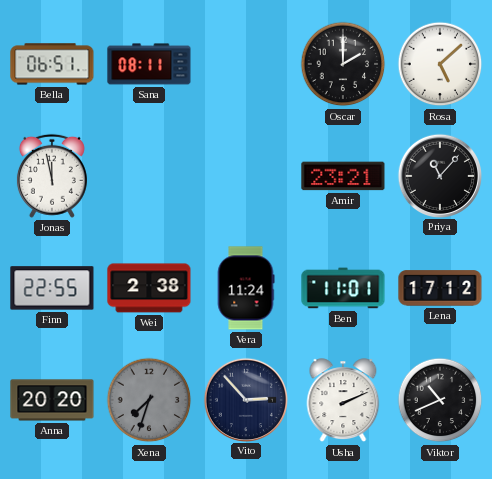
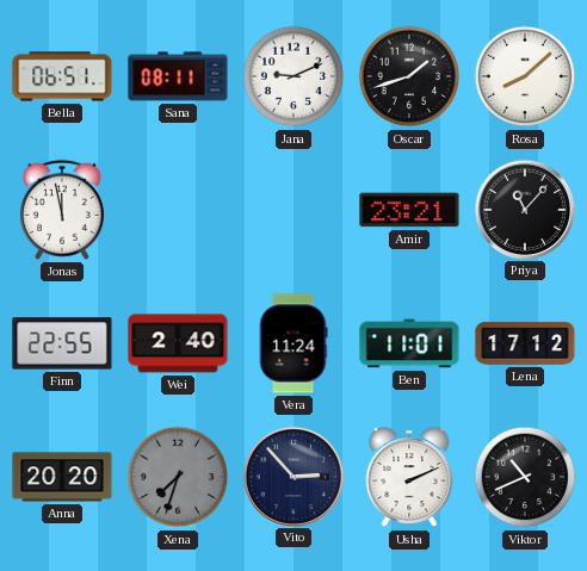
Jana: none -> 9:11
Oscar: 2:00 -> 1:42
Rosa: 5:08 -> 8:08
Wei: 2:38 -> 2:40
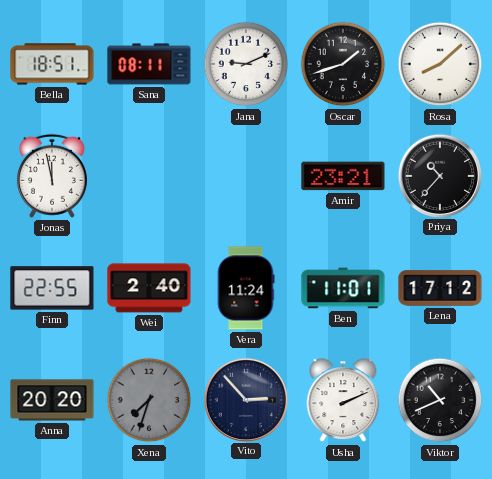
Bella: 06:51 -> 18:51
Priya: 11:07 -> 10:37
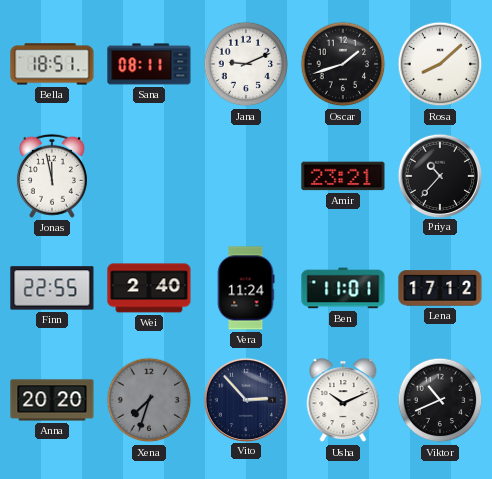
Usha: 2:11 -> 10:11
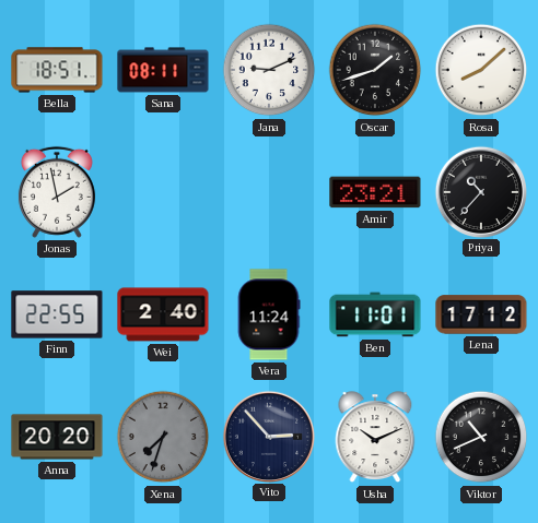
Jonas: 11:58 -> 1:58
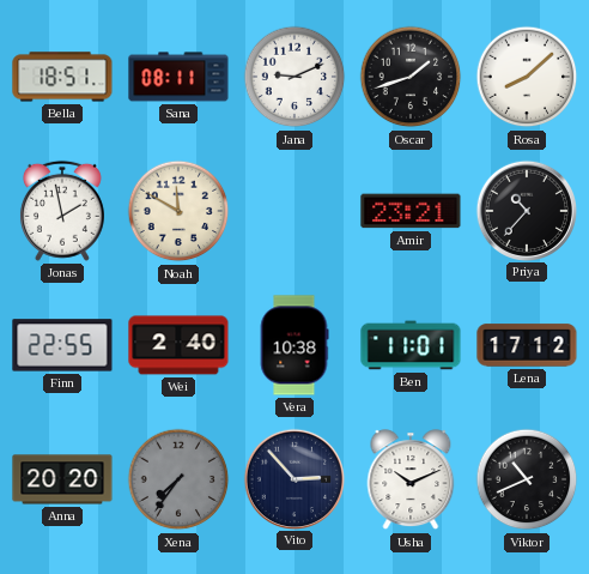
Noah: none -> 11:50
Vera: 11:24 -> 10:38
Xena: 7:33 -> 7:36
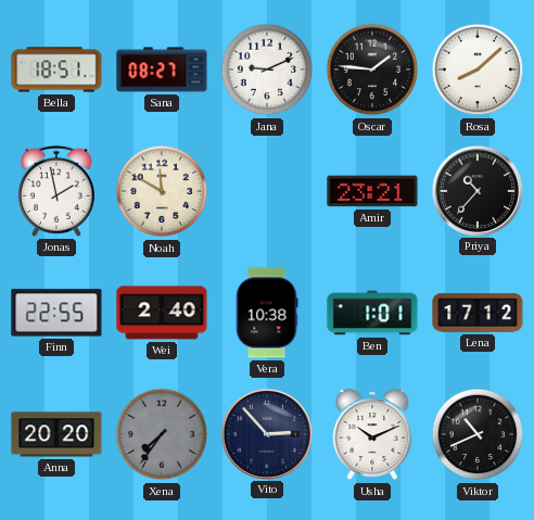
Sana: 08:11 -> 08:27
Oscar: 1:42 -> 1:46
Ben: 11:01 -> 1:01
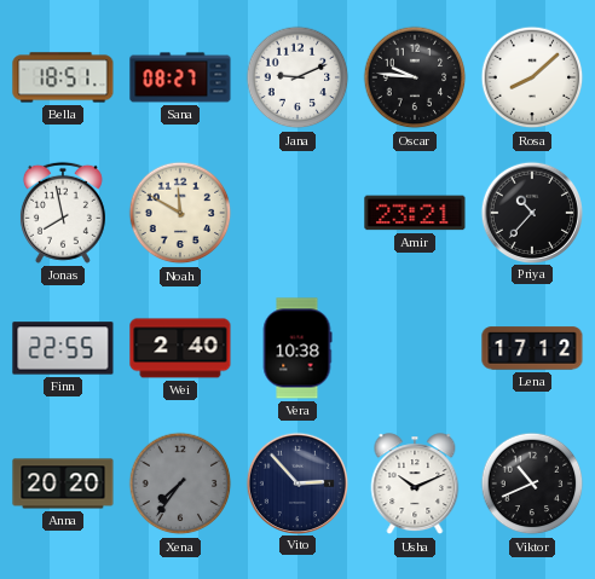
Oscar: 1:46 -> 9:46
Jonas: 1:58 -> 7:58
Ben: 1:01 -> none
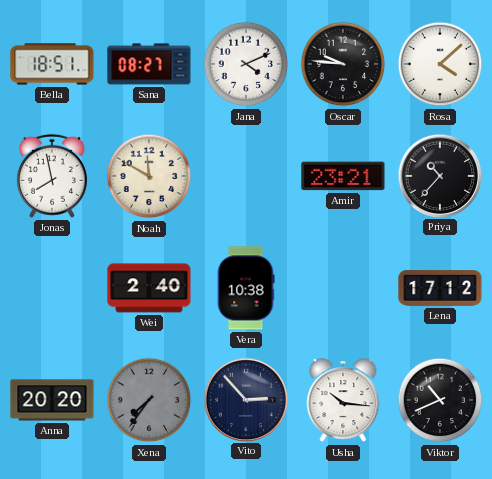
Jana: 9:11 -> 4:11
Rosa: 8:08 -> 4:08
Finn: 22:55 -> none
Usha: 10:11 -> 10:16
